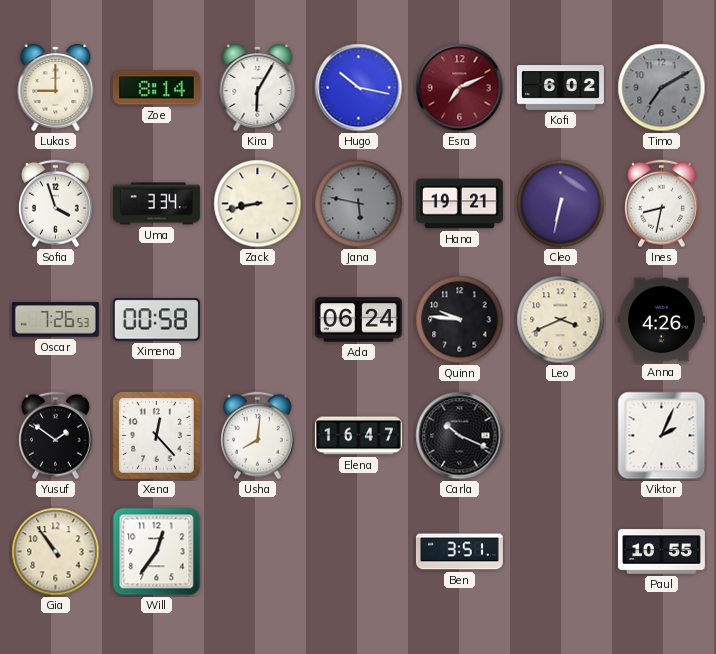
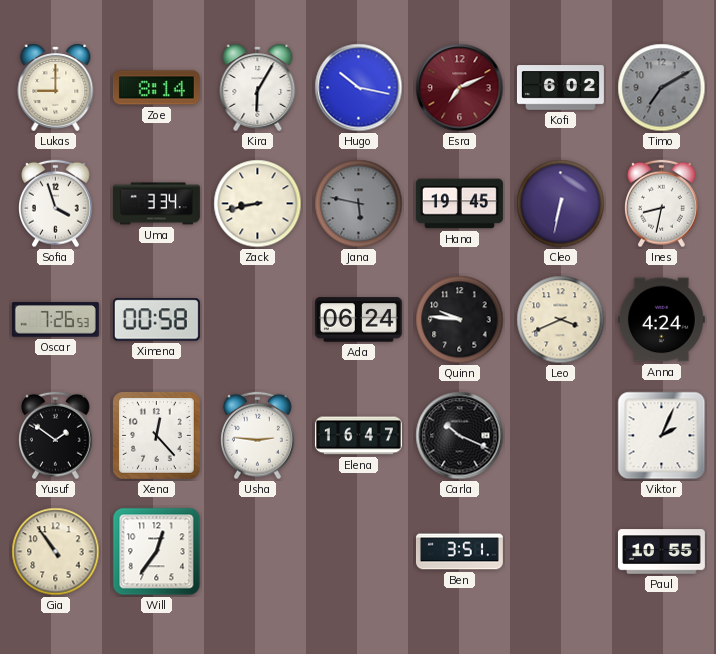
Hana: 19:21 -> 19:45
Anna: 4:26 -> 4:24
Usha: 8:01 -> 2:46
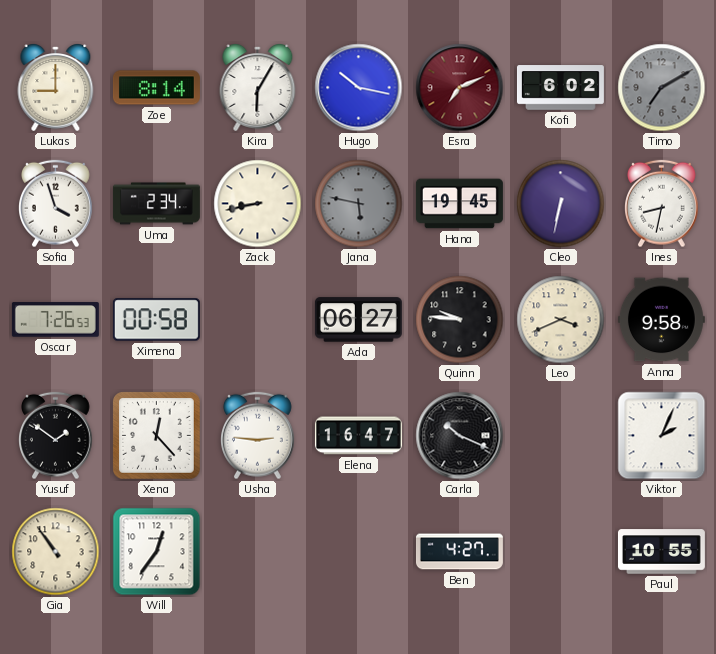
Uma: 3:34 -> 2:34
Ada: 06:24 -> 06:27
Anna: 4:24 -> 9:58
Ben: 3:51 -> 4:27
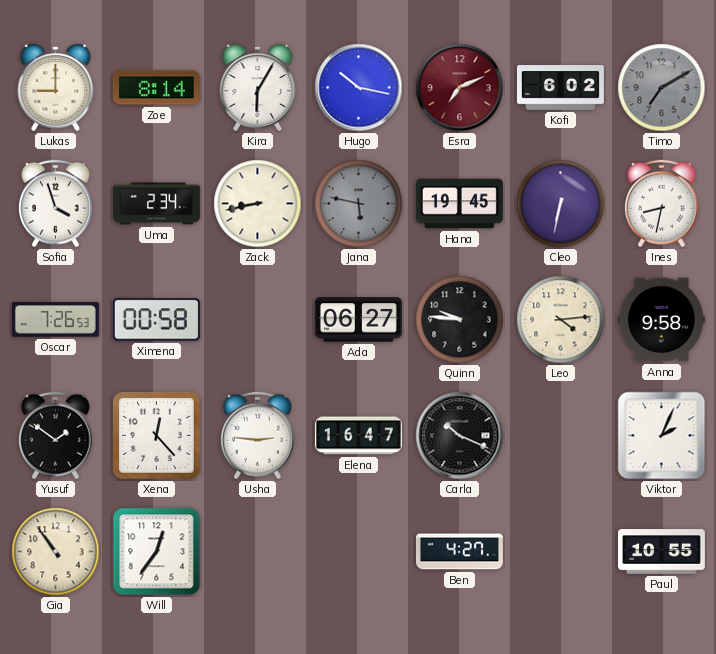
Leo: 3:41 -> 4:14
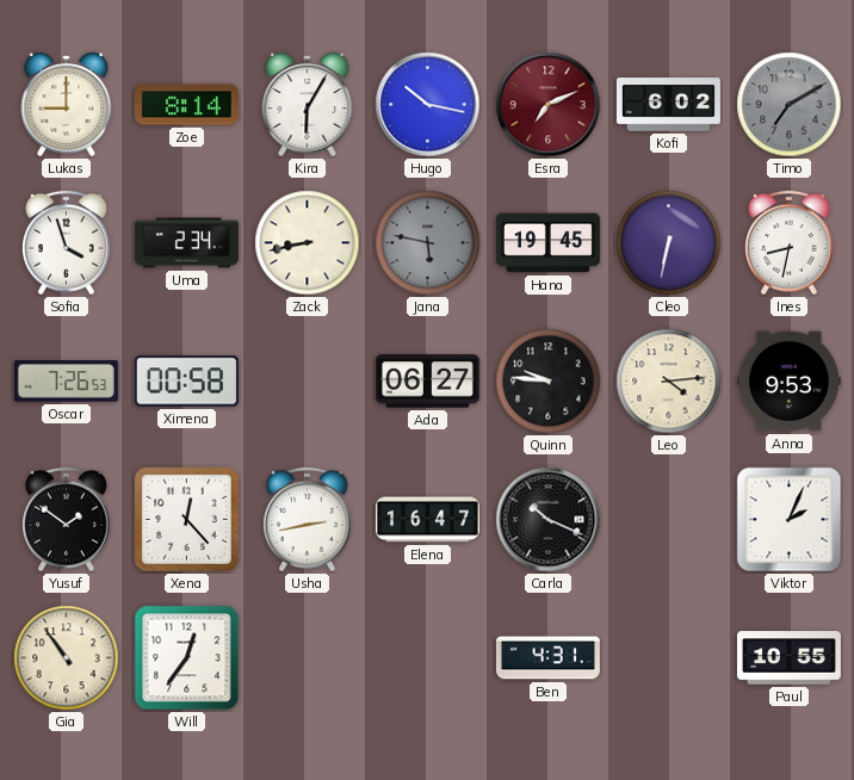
Anna: 9:58 -> 9:53
Usha: 2:46 -> 2:43
Ben: 4:27 -> 4:31
